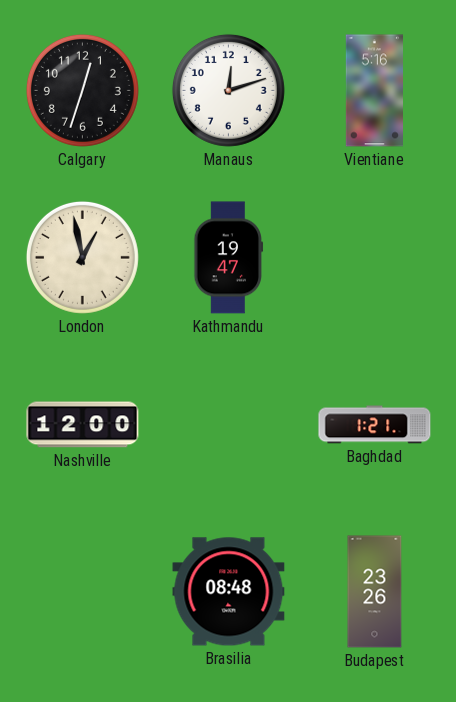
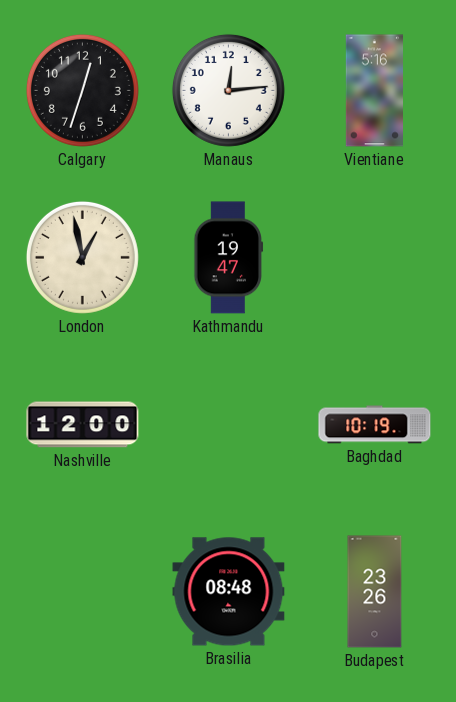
Manaus: 12:12 -> 12:14
Baghdad: 1:21 -> 10:19
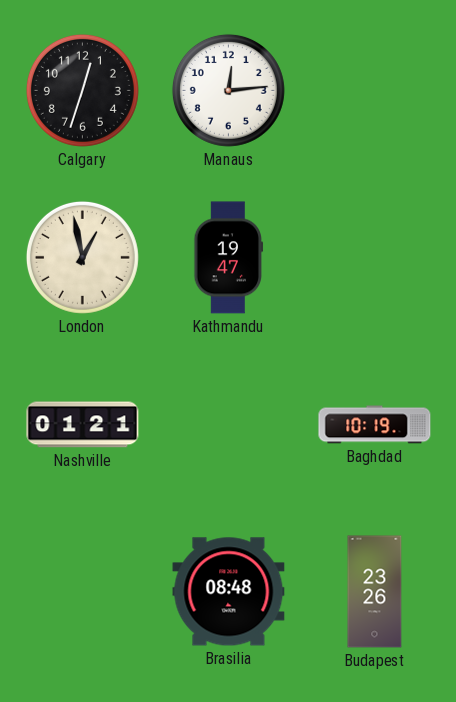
Vientiane: 5:16 -> none
Nashville: 12:00 -> 01:21
